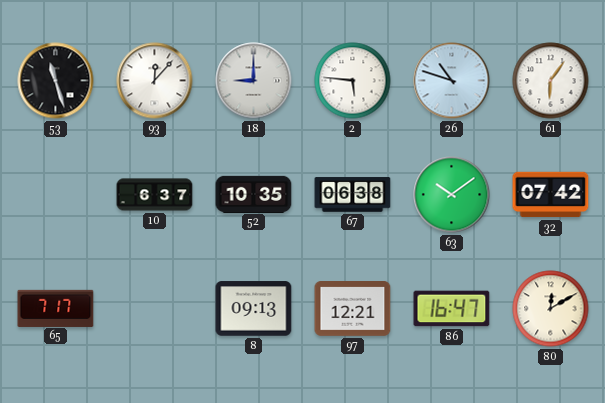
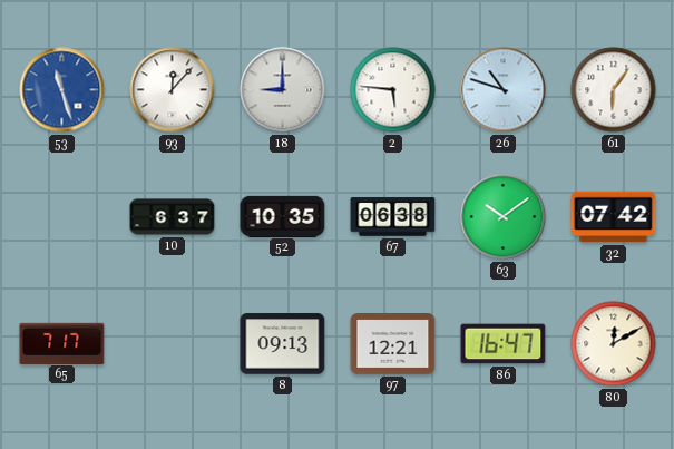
53 dial: black -> blue
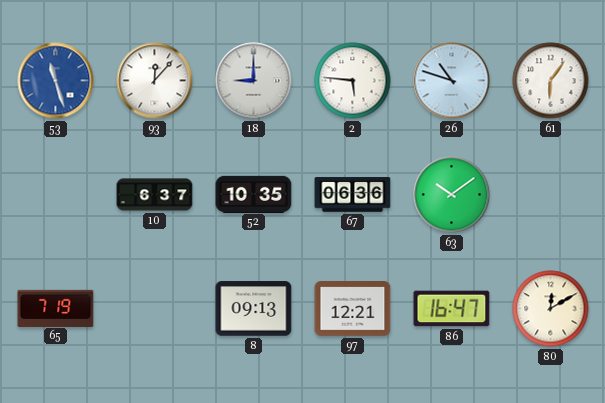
67: 06:38 -> 06:36
32: 07:42 -> none
65: 7:17 -> 7:19
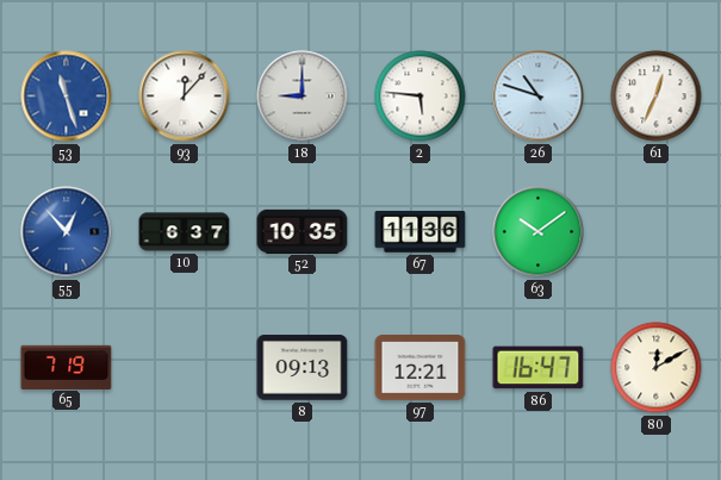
61: 6:06 -> 12:34
55: none -> 12:53
67: 06:36 -> 11:36
